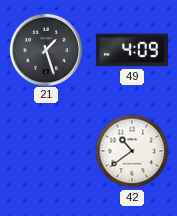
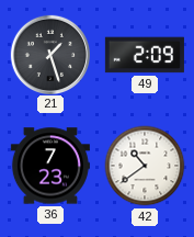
49: 4:09 -> 2:09
36: none -> 7:23
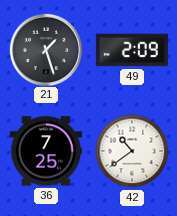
36: 7:23 -> 7:25
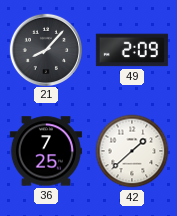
21: 1:27 -> 8:07
42: 10:39 -> 1:38
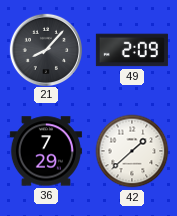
36: 7:25 -> 7:29
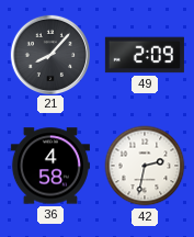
36: 7:29 -> 4:58
42: 1:38 -> 2:32
